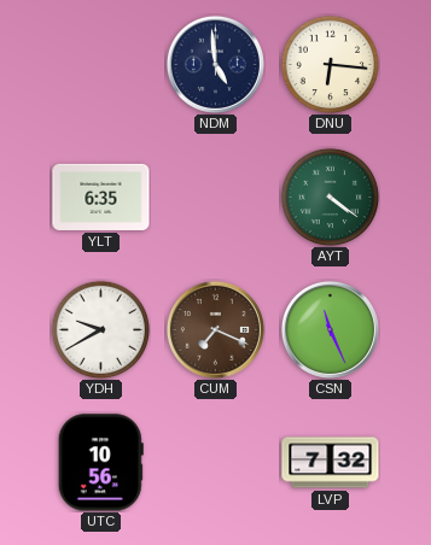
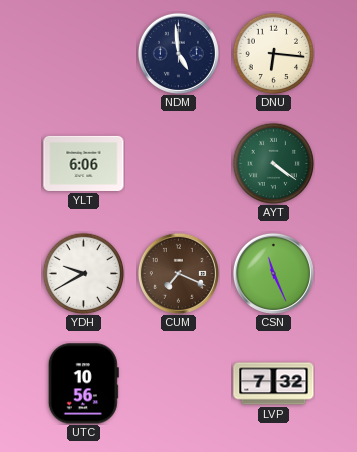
YLT: 6:35 -> 6:06
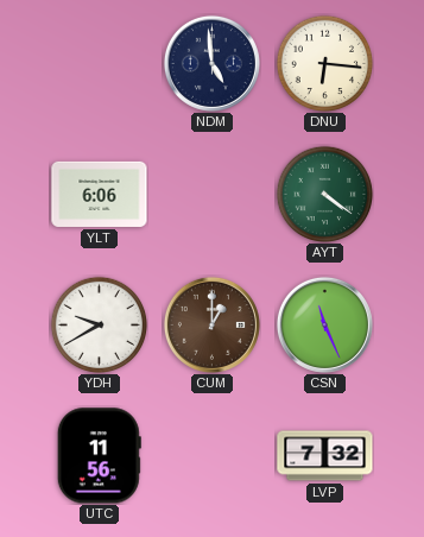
CUM: 7:19 -> 1:00
UTC: 10:56 -> 11:56
